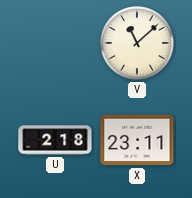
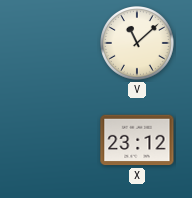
U: 2:18 -> none
X: 23:11 -> 23:12
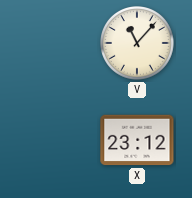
V: 11:08 -> 11:07
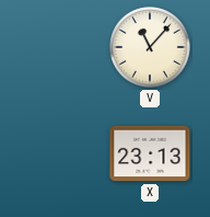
X: 23:12 -> 23:13
